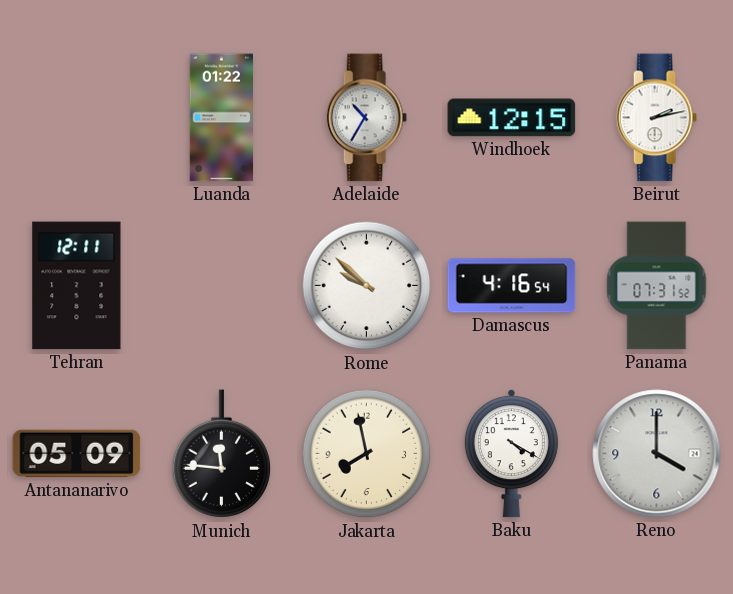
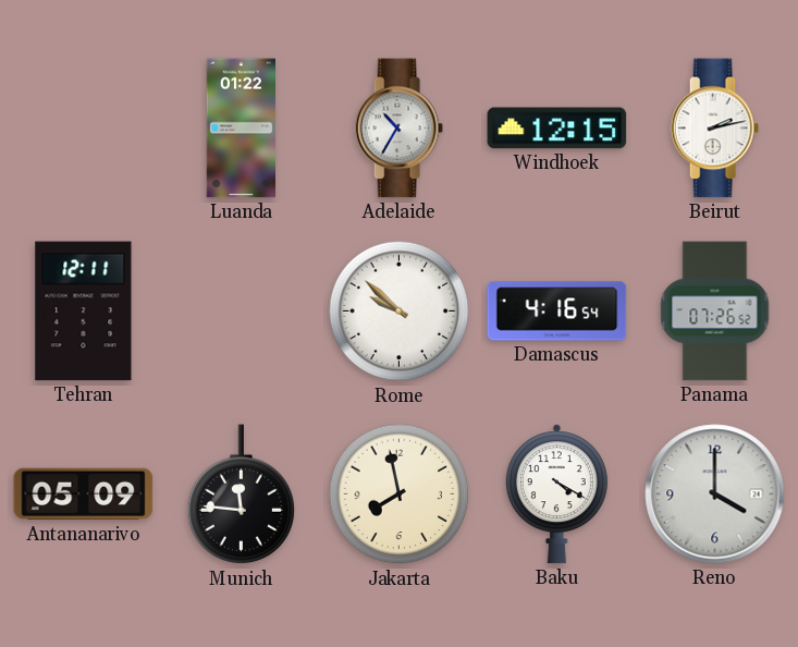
Panama: 07:31 -> 07:26
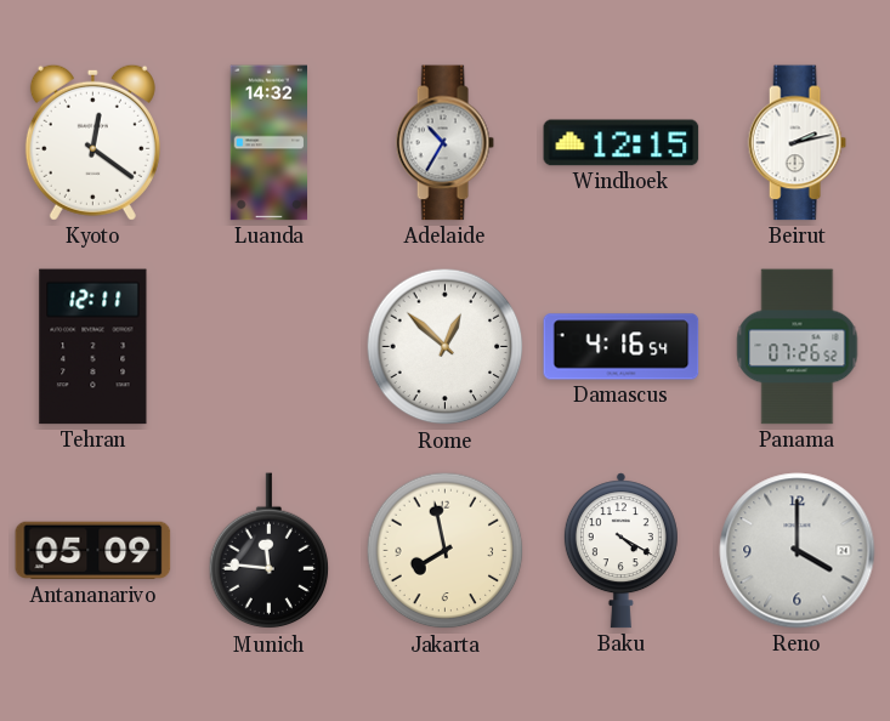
Kyoto: none -> 12:21
Luanda: 01:22 -> 14:32
Rome: 9:52 -> 12:52
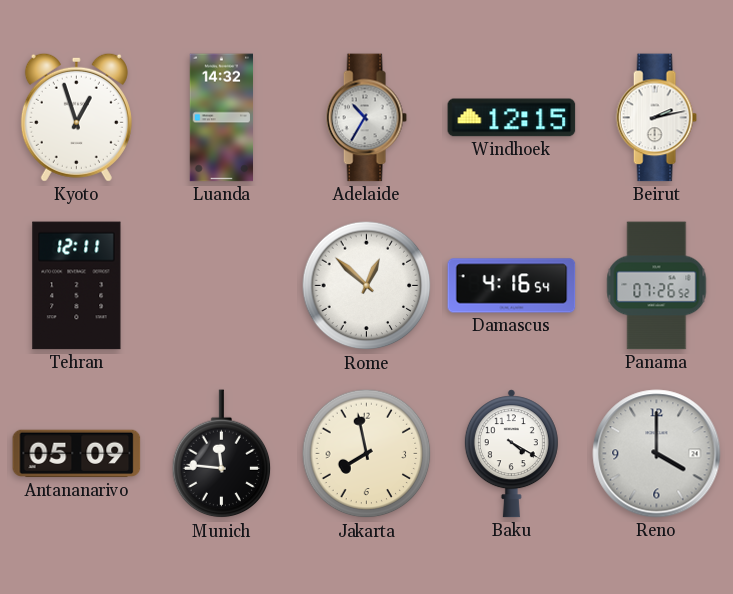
Kyoto: 12:21 -> 12:57
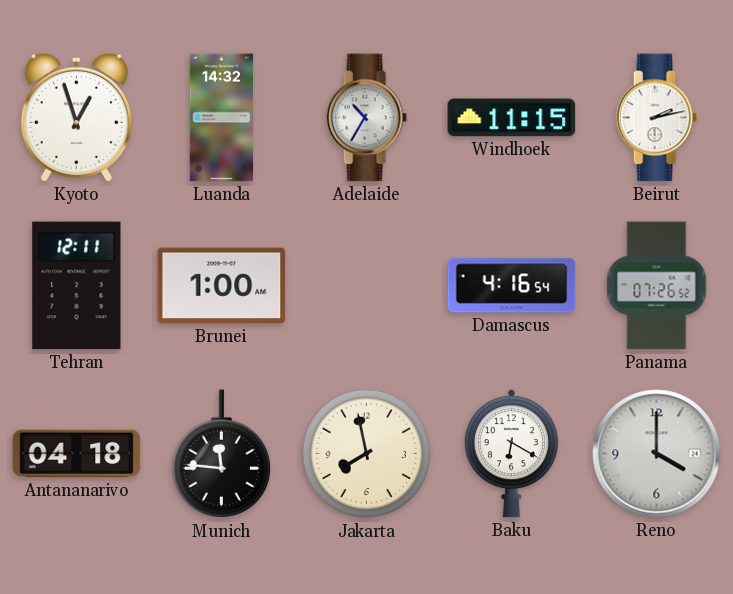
Windhoek: 12:15 -> 11:15
Brunei: none -> 1:00
Rome: 12:52 -> none
Antananarivo: 05:09 -> 04:18
Baku: 4:20 -> 6:20
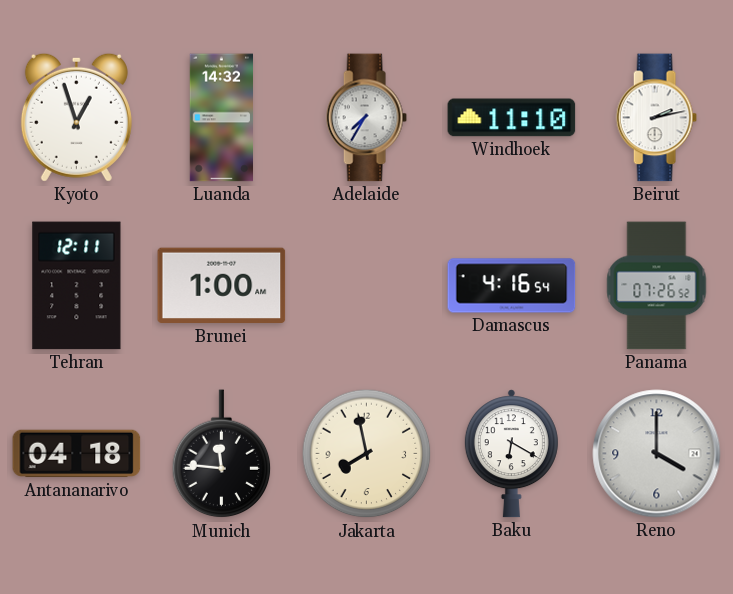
Adelaide: 10:35 -> 7:35
Windhoek: 11:15 -> 11:10
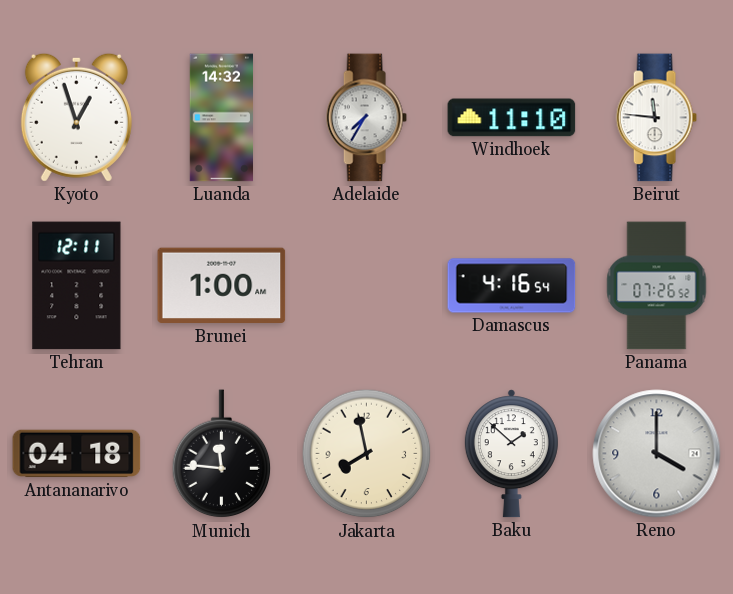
Beirut: 2:13 -> 11:46
Baku: 6:20 -> 1:52
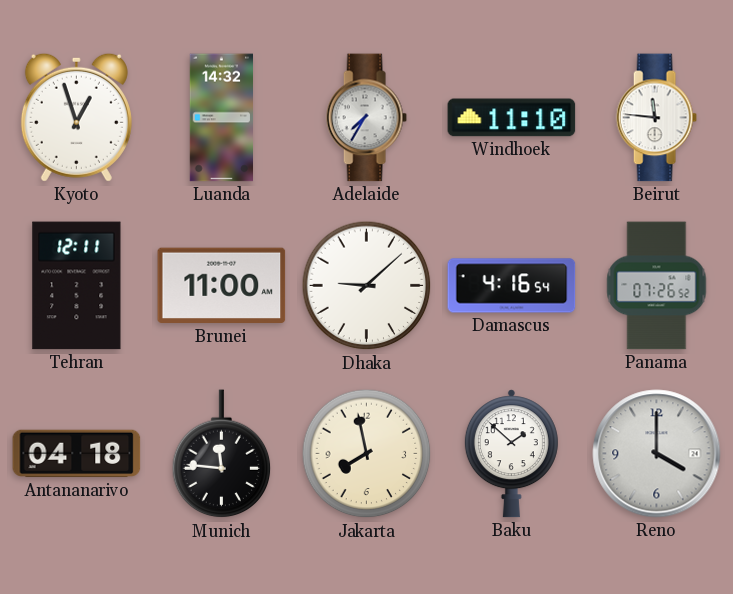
Brunei: 1:00 -> 11:00
Dhaka: none -> 9:08
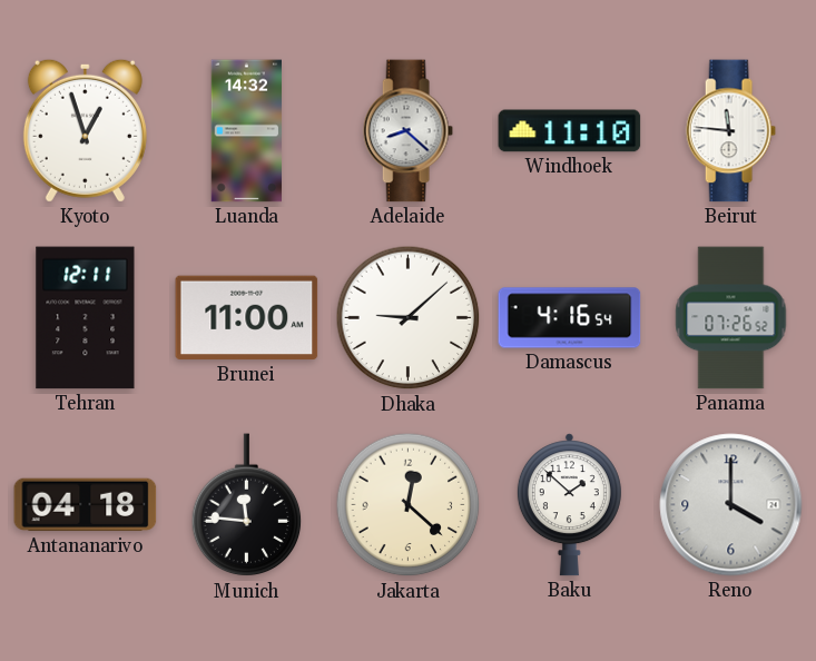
Adelaide: 7:35 -> 8:22
Jakarta: 7:58 -> 12:22
